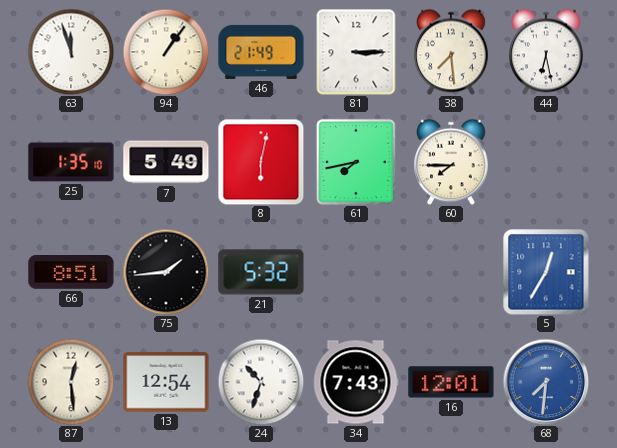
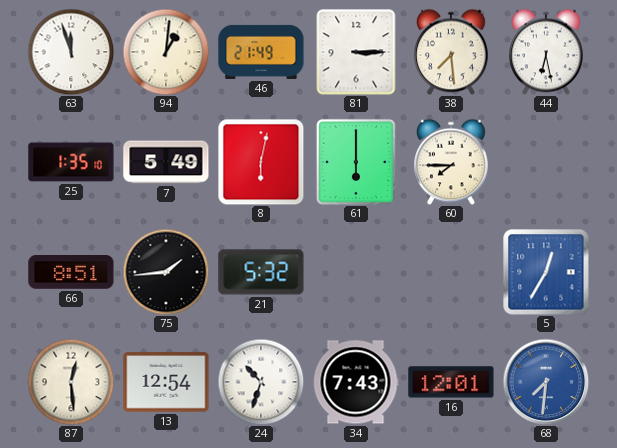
94: 1:06 -> 1:01
61: 7:43 -> 6:00
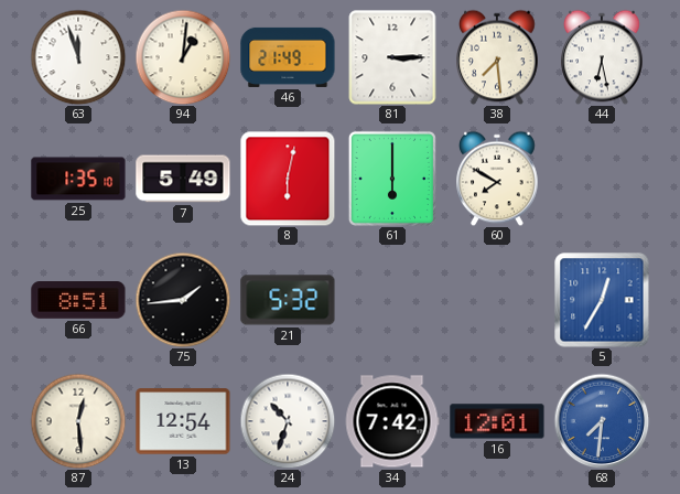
60: 7:45 -> 7:50
34: 7:43 -> 7:42
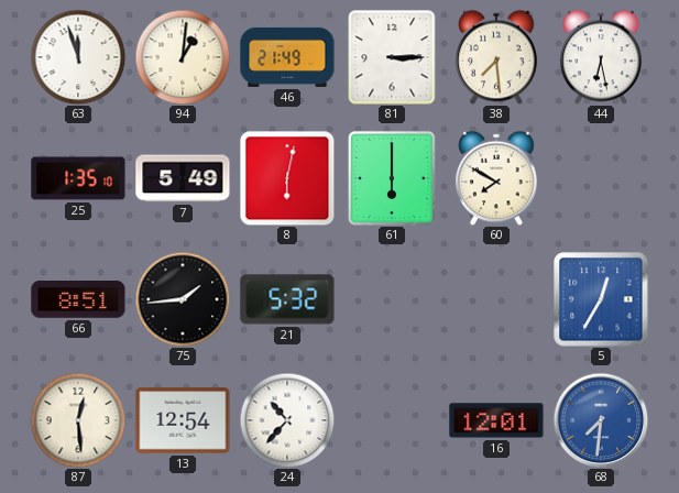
24: 10:33 -> 10:37
34: 7:42 -> none
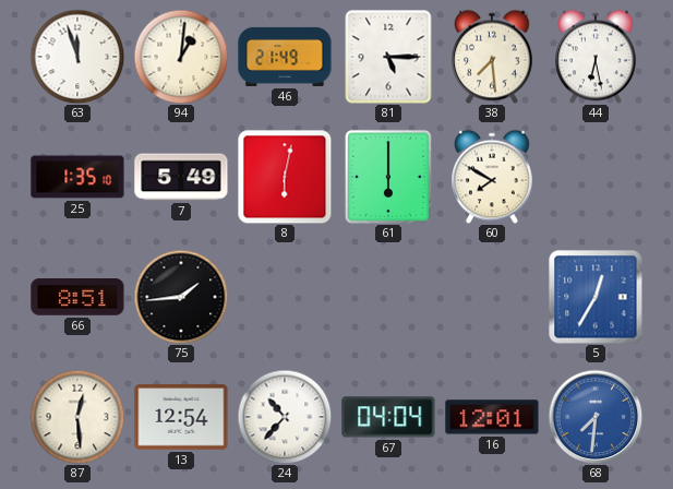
81: 3:15 -> 5:15
21: 5:32 -> none
67: none -> 04:04
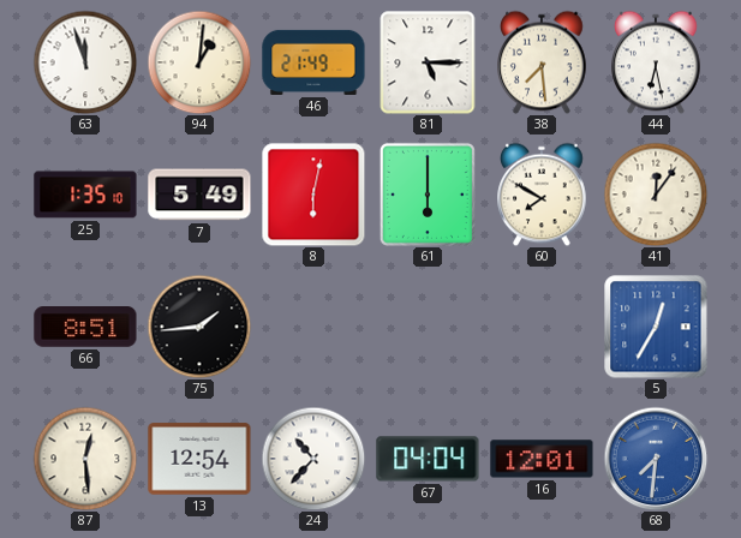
41: none -> 12:06
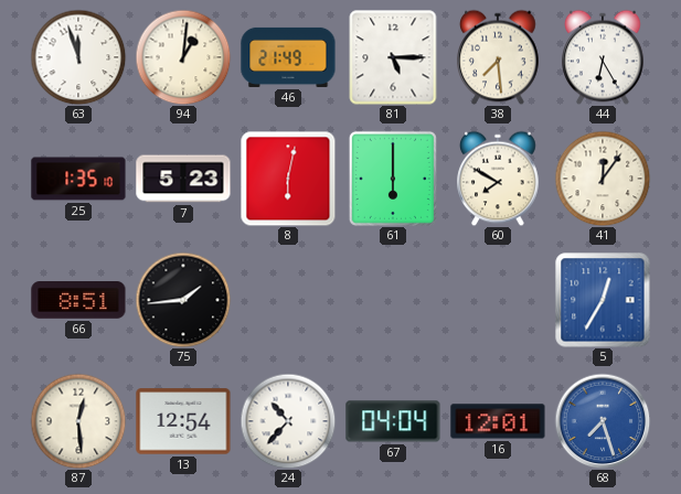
44: 6:28 -> 6:25
7: 5:49 -> 5:23
68: 7:31 -> 7:27
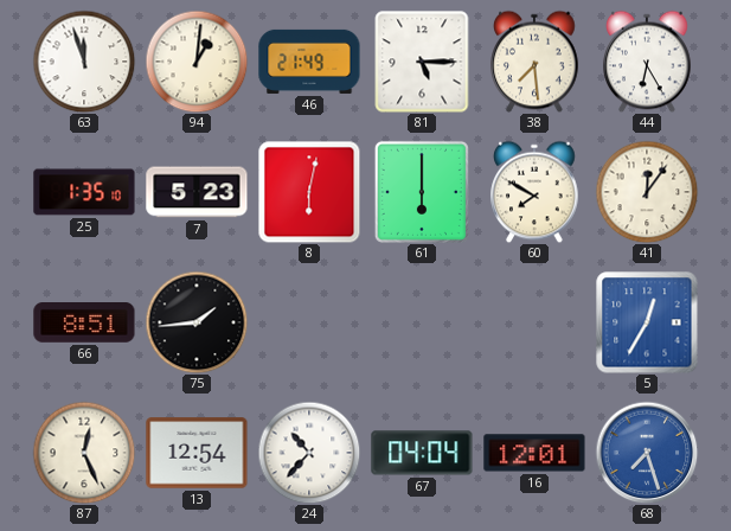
87: 12:29 -> 12:26
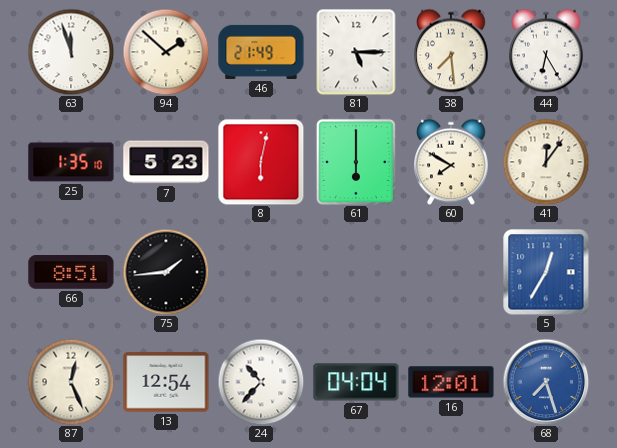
94: 1:01 -> 1:52
